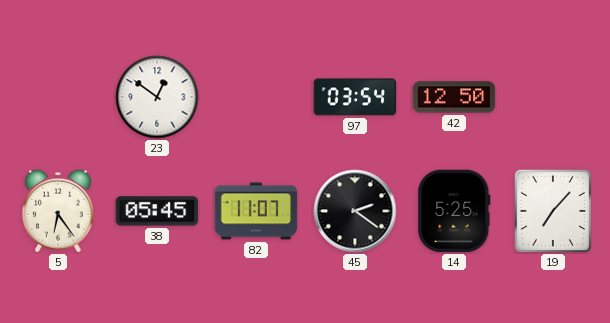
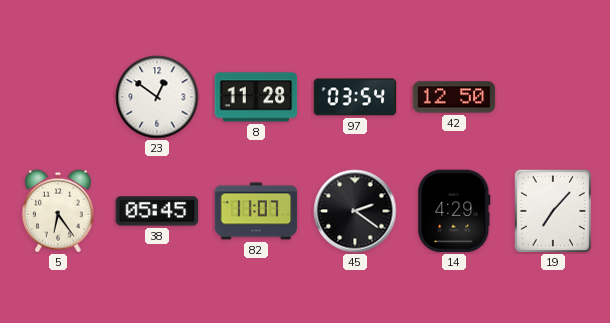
8: none -> 11:28
14: 5:25 -> 4:29
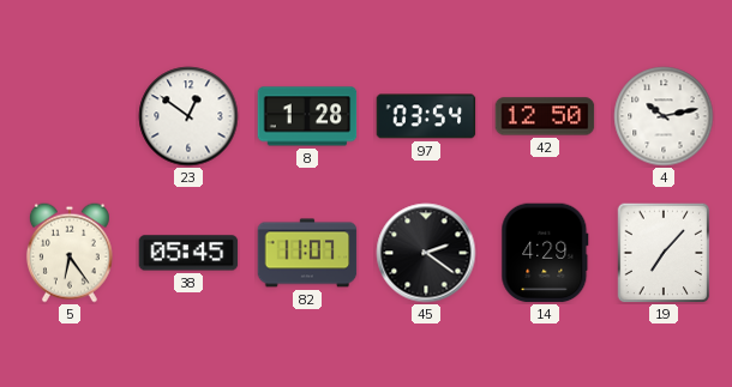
8: 11:28 -> 1:28
4: none -> 10:13
